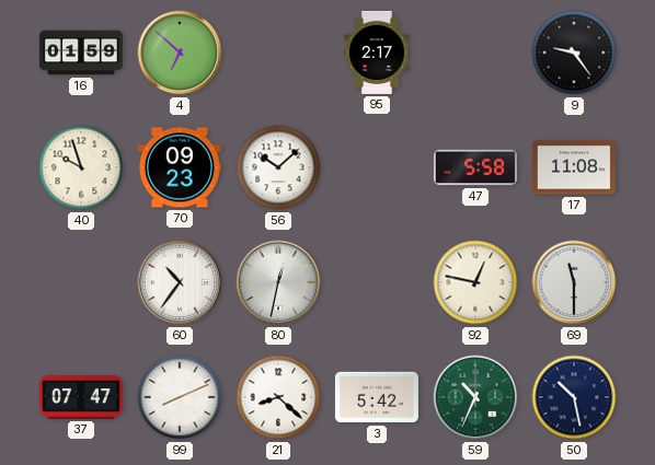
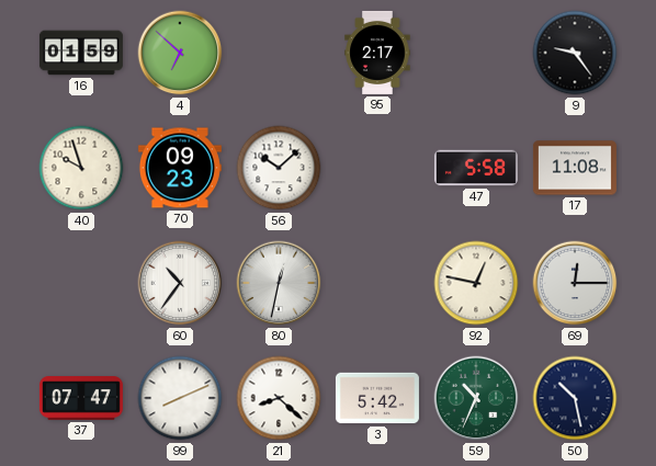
69: 11:30 -> 12:15
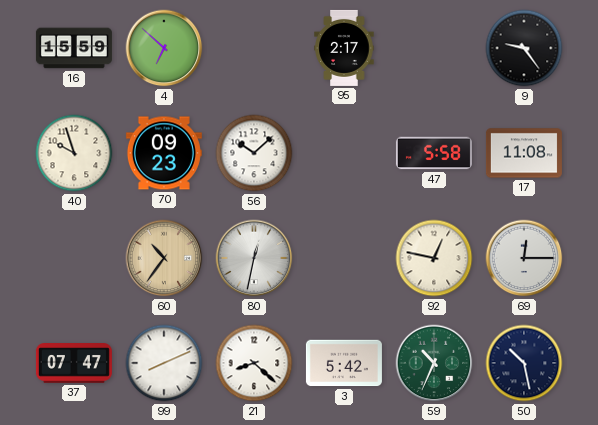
16: 01:59 -> 15:59
60 dial: white -> champagne
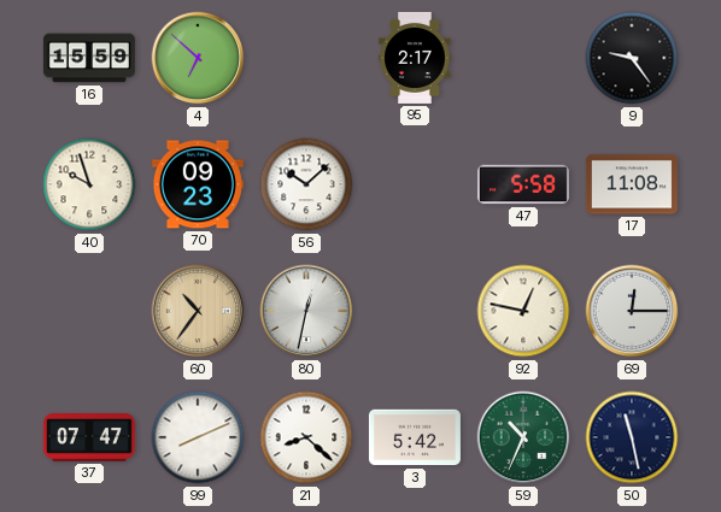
50: 10:28 -> 11:28
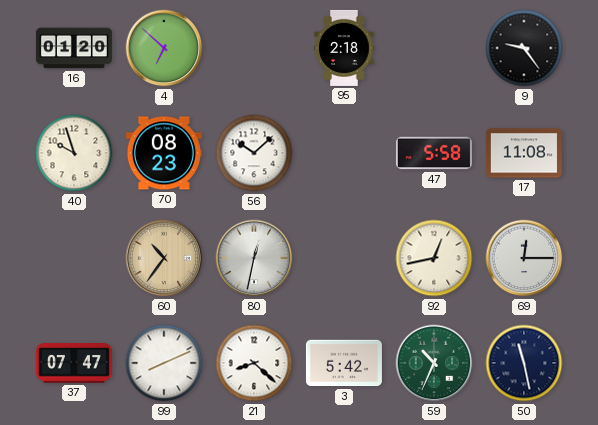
16: 15:59 -> 01:20
95: 2:17 -> 2:18
70: 09:23 -> 08:23
92: 12:47 -> 12:43
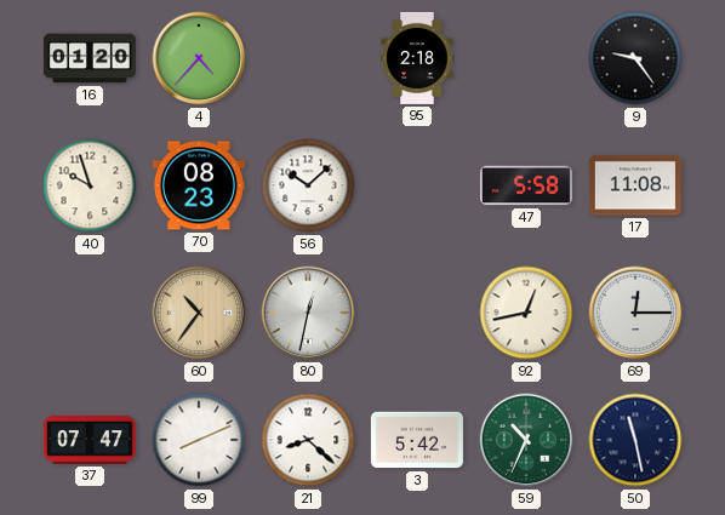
4: 6:52 -> 4:37
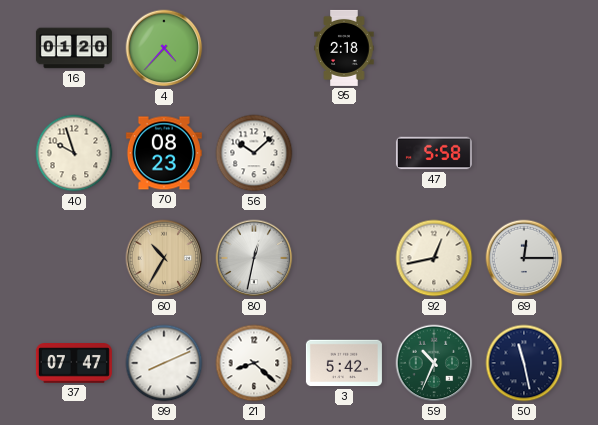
9: 9:24 -> none
17: 11:08 -> none
60: 10:36 -> 10:35
